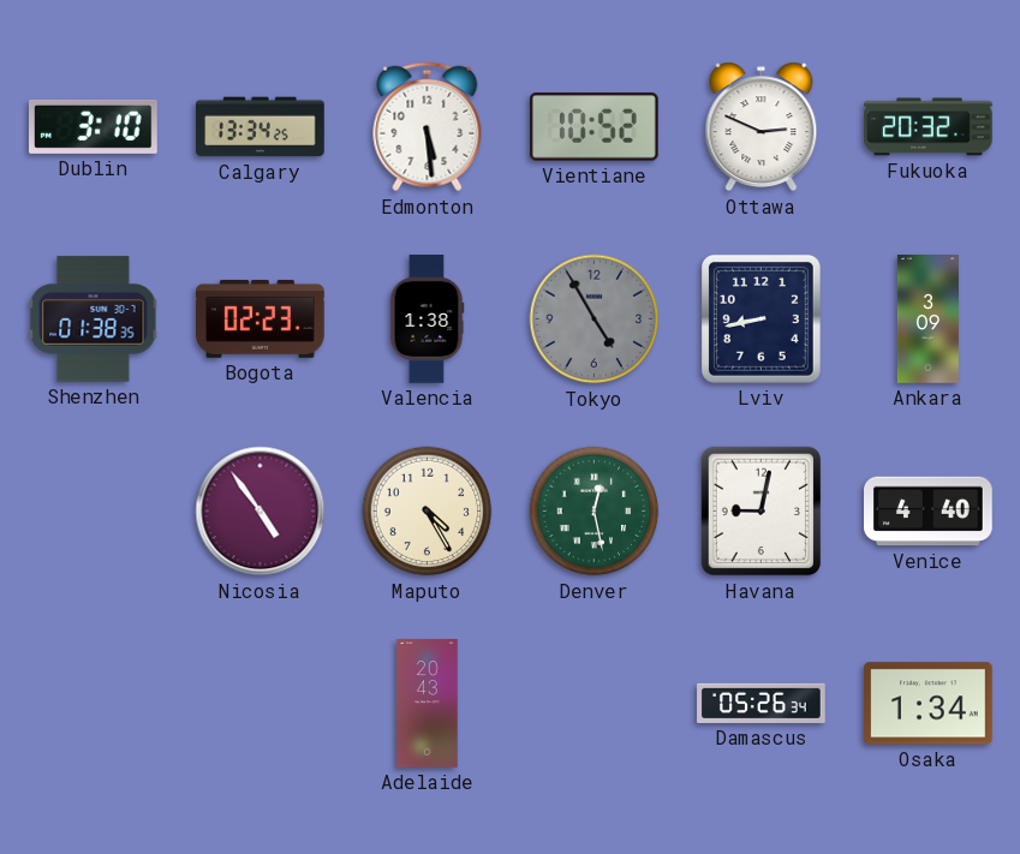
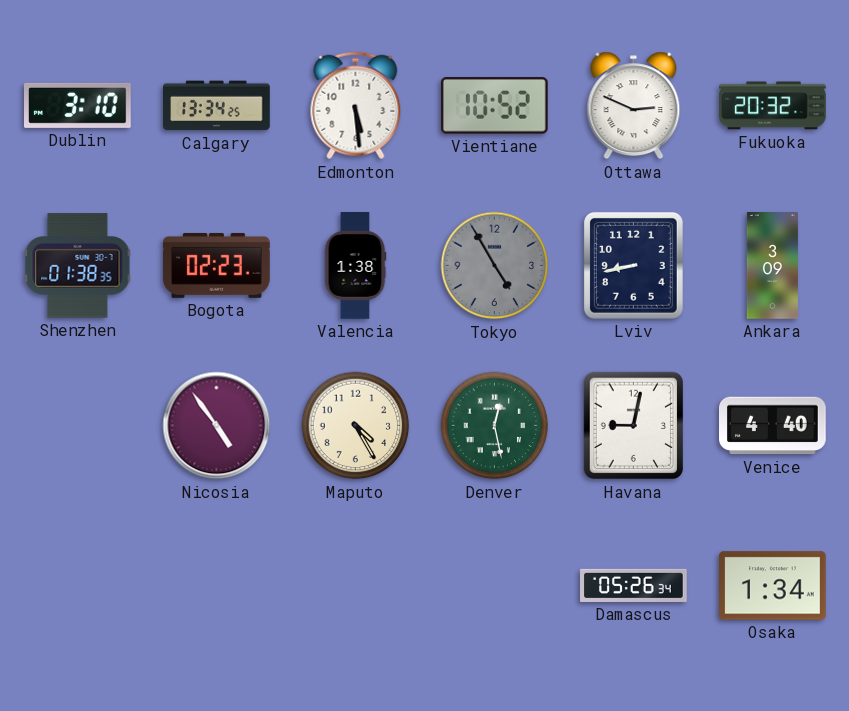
Adelaide: 20:43 -> none
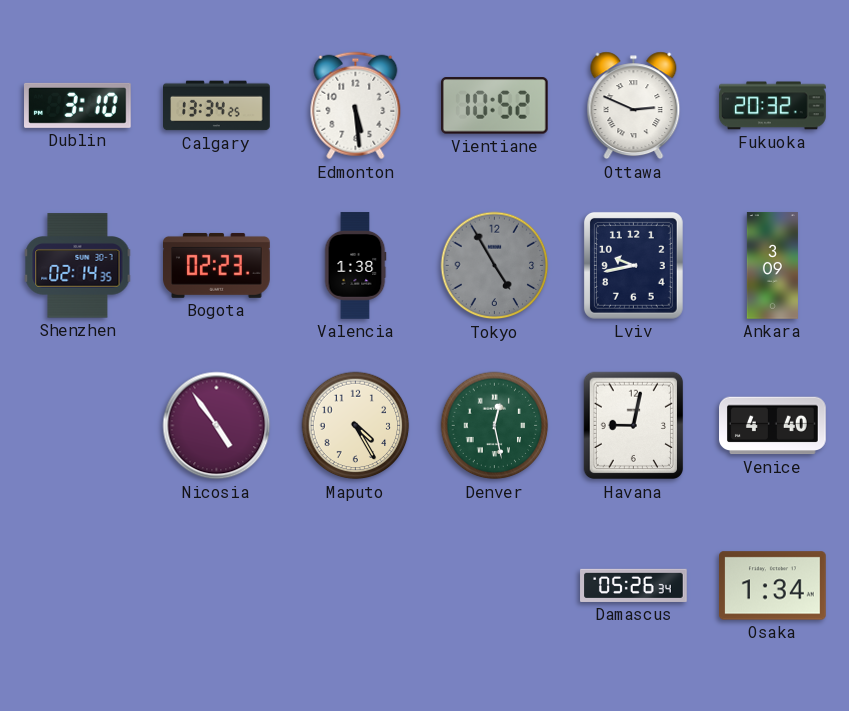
Shenzhen: 01:38 -> 02:14
Lviv: 8:43 -> 9:43
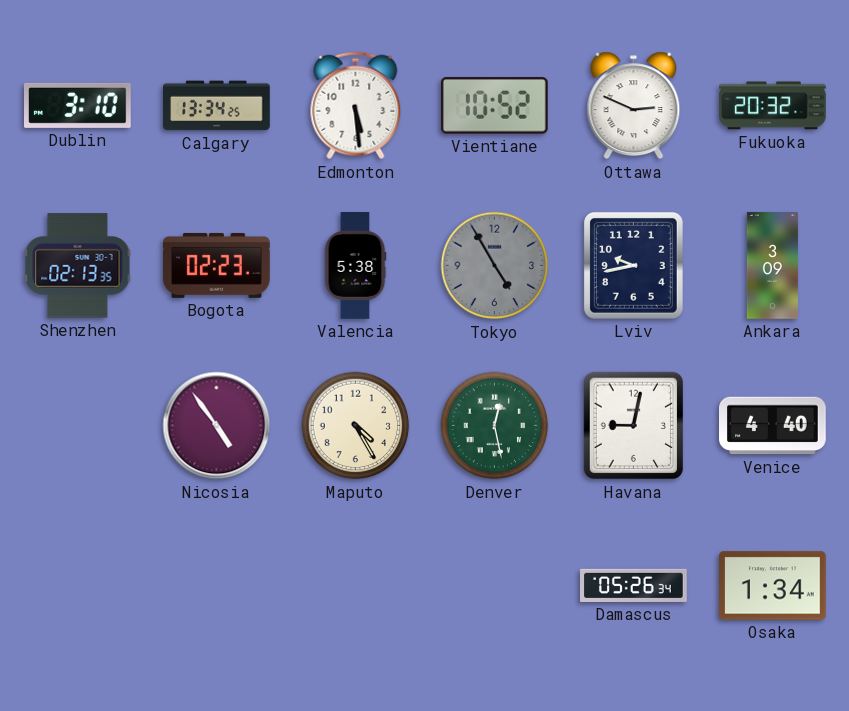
Shenzhen: 02:14 -> 02:13
Valencia: 1:38 -> 5:38
